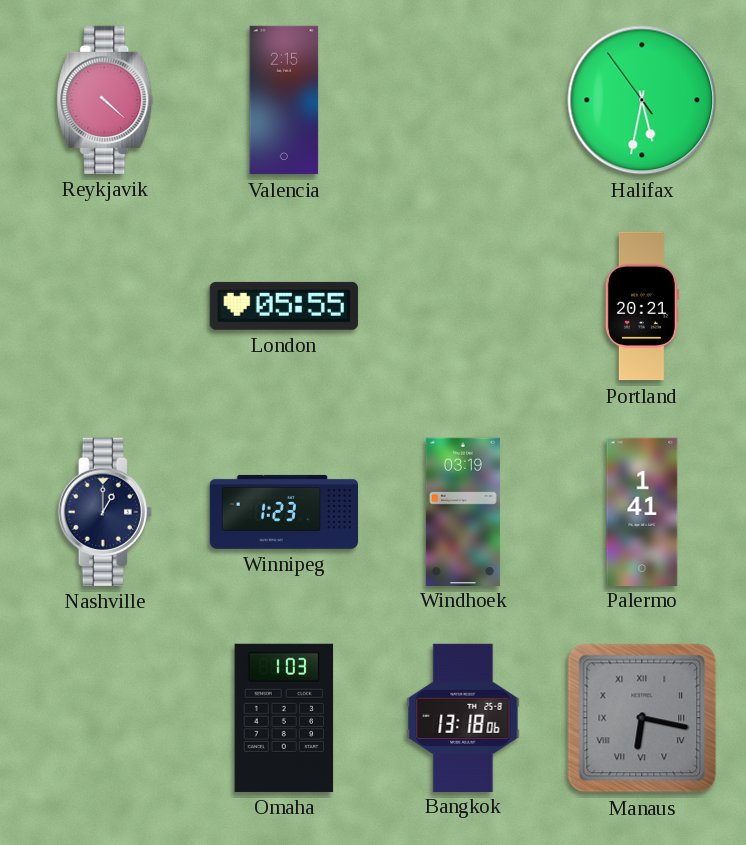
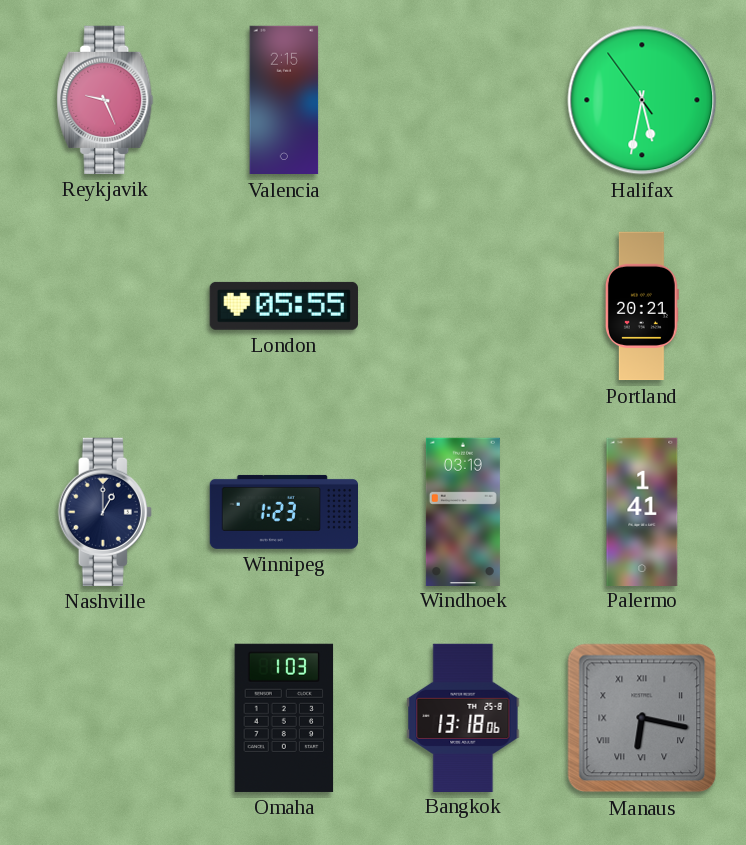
Reykjavik: 4:22 -> 9:26
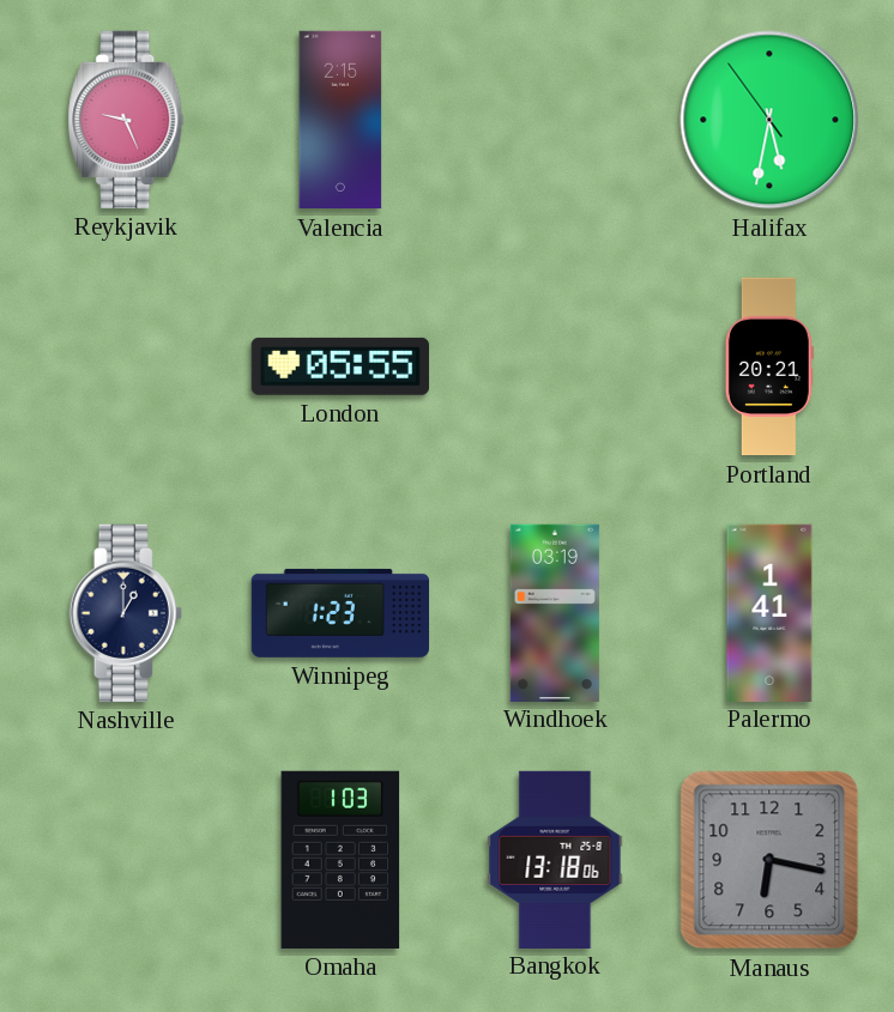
Manaus numerals: Roman -> Arabic
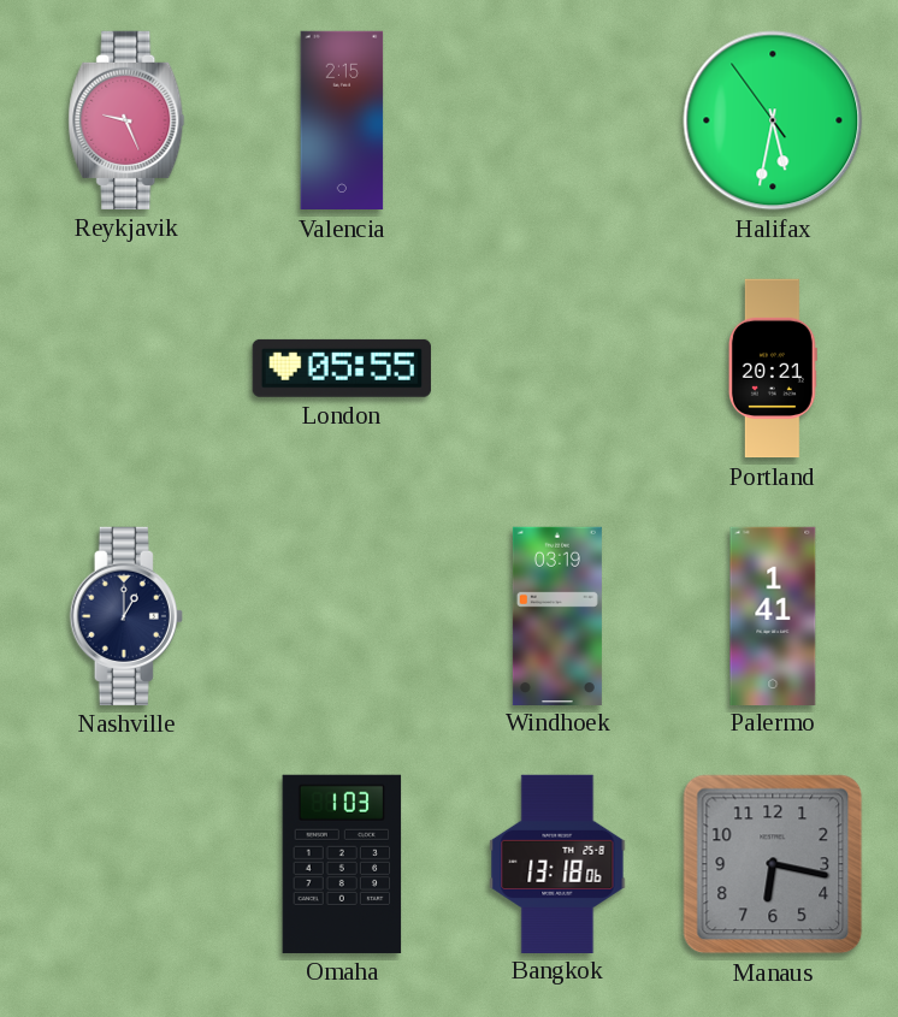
Winnipeg: 1:23 -> none
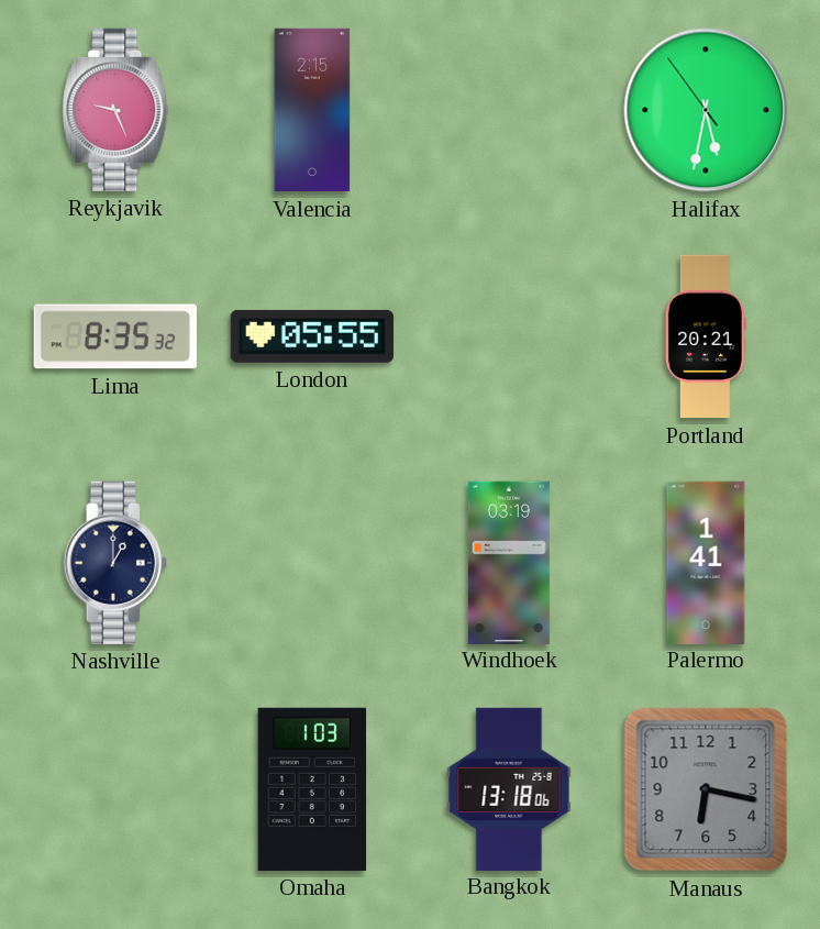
Lima: none -> 8:35
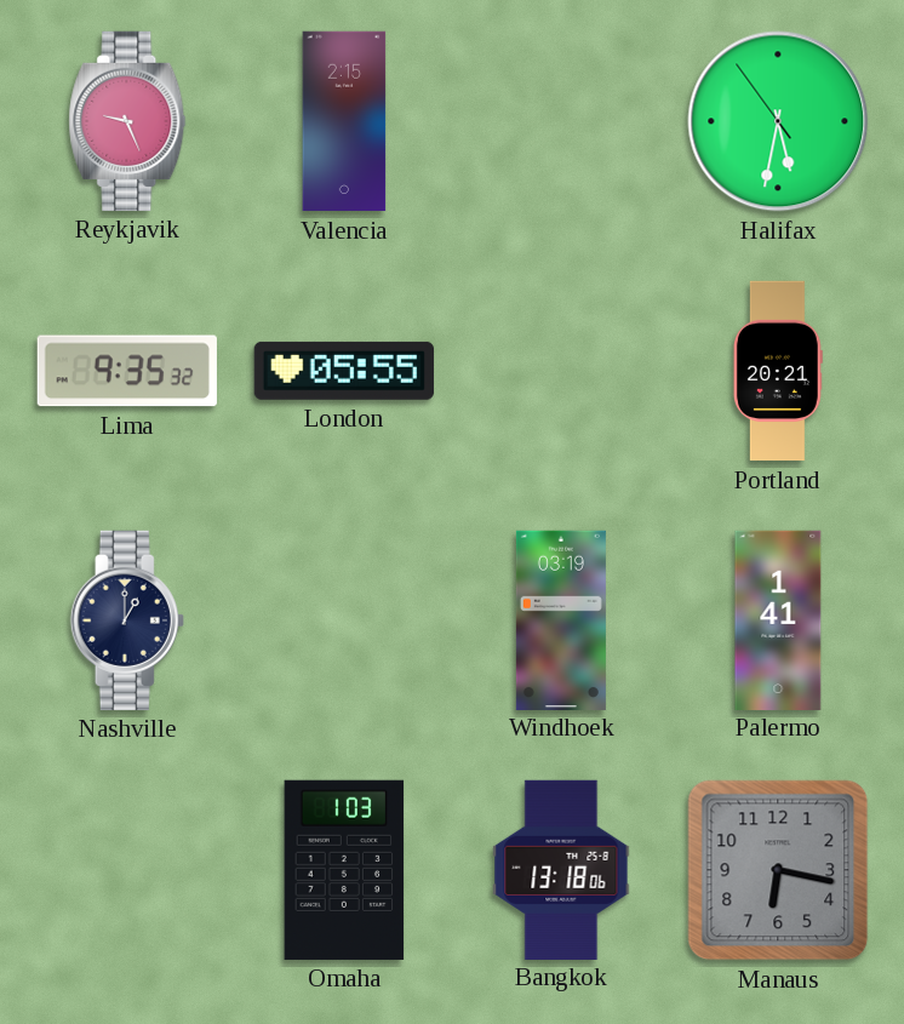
Lima: 8:35 -> 9:35
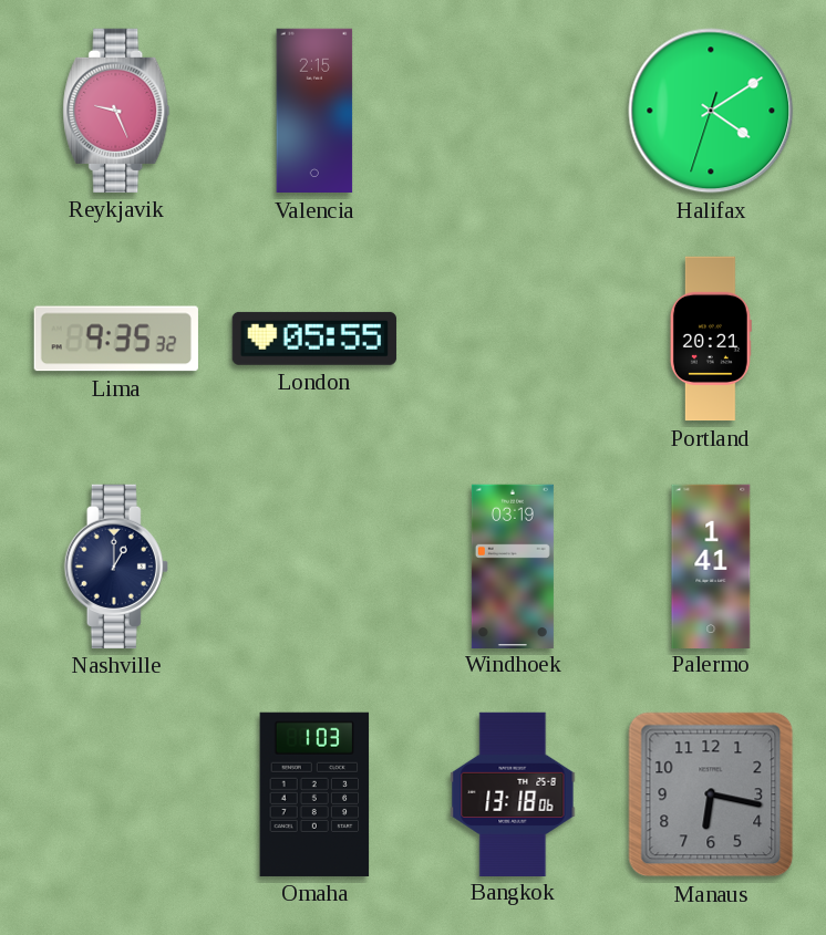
Halifax: 5:31 -> 4:09
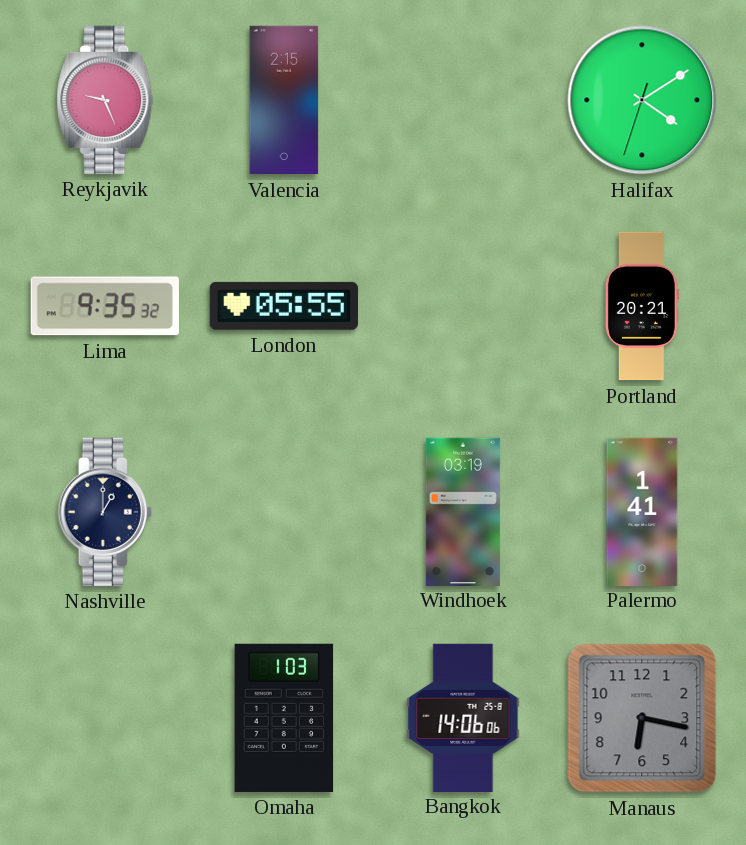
Bangkok: 13:18 -> 14:06
